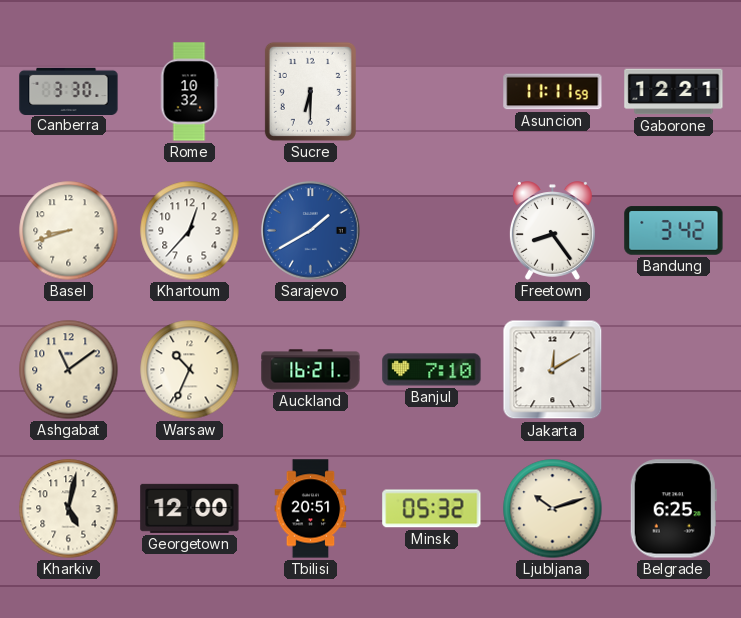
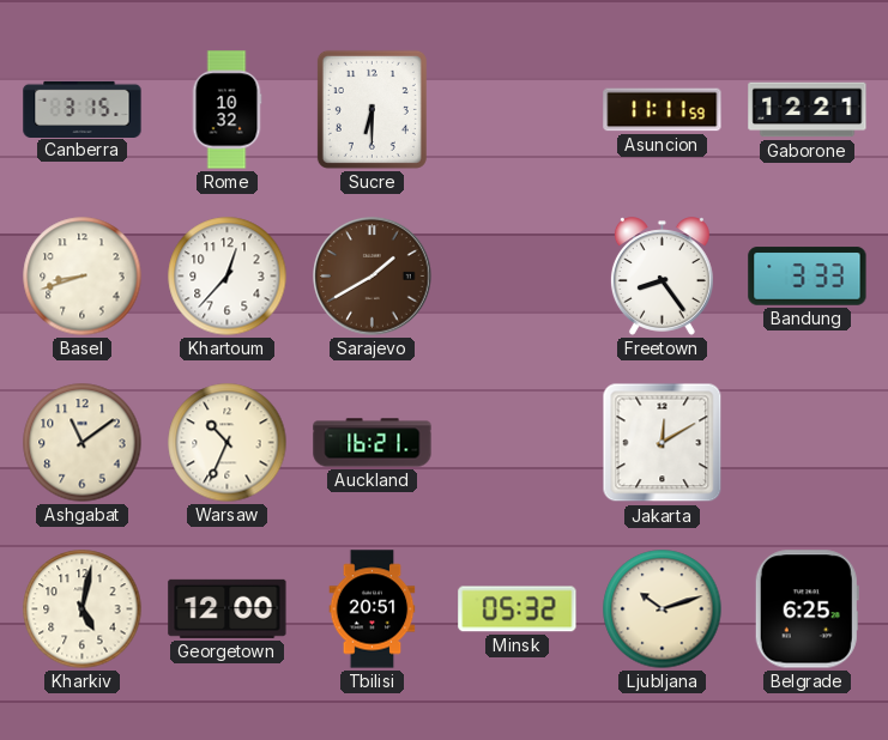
Canberra: 3:30 -> 3:15
Sarajevo dial: blue -> brown
Bandung: 3:42 -> 3:33
Banjul: 7:10 -> none
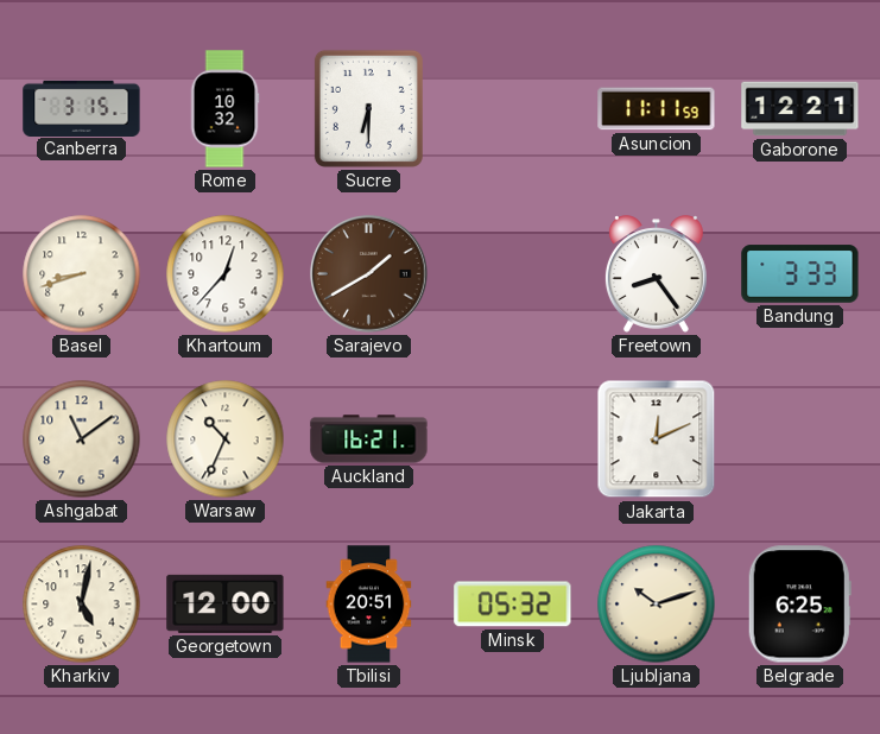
Jakarta: 12:10 -> 12:11
